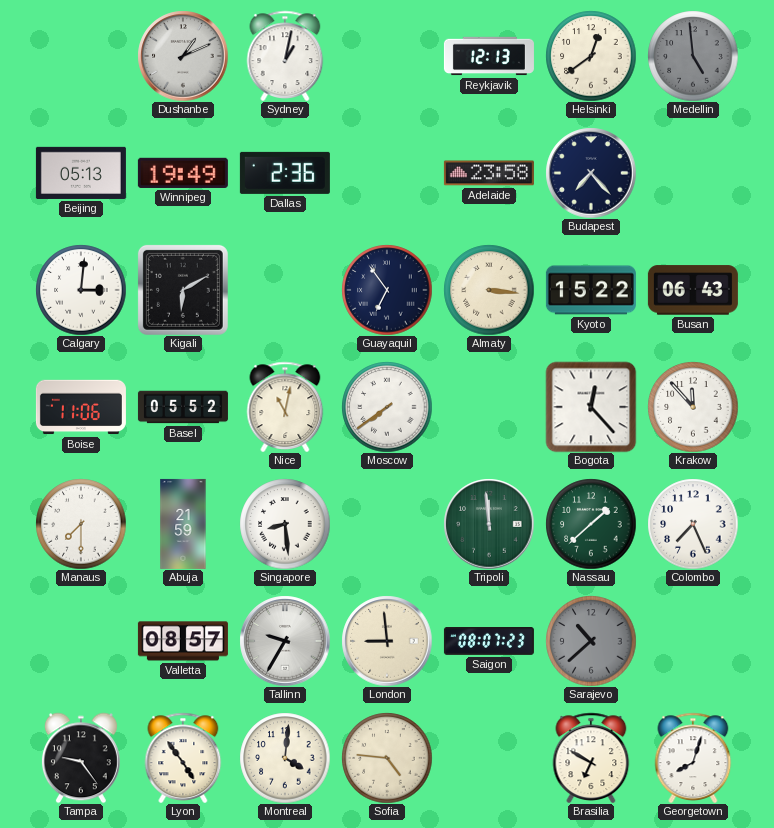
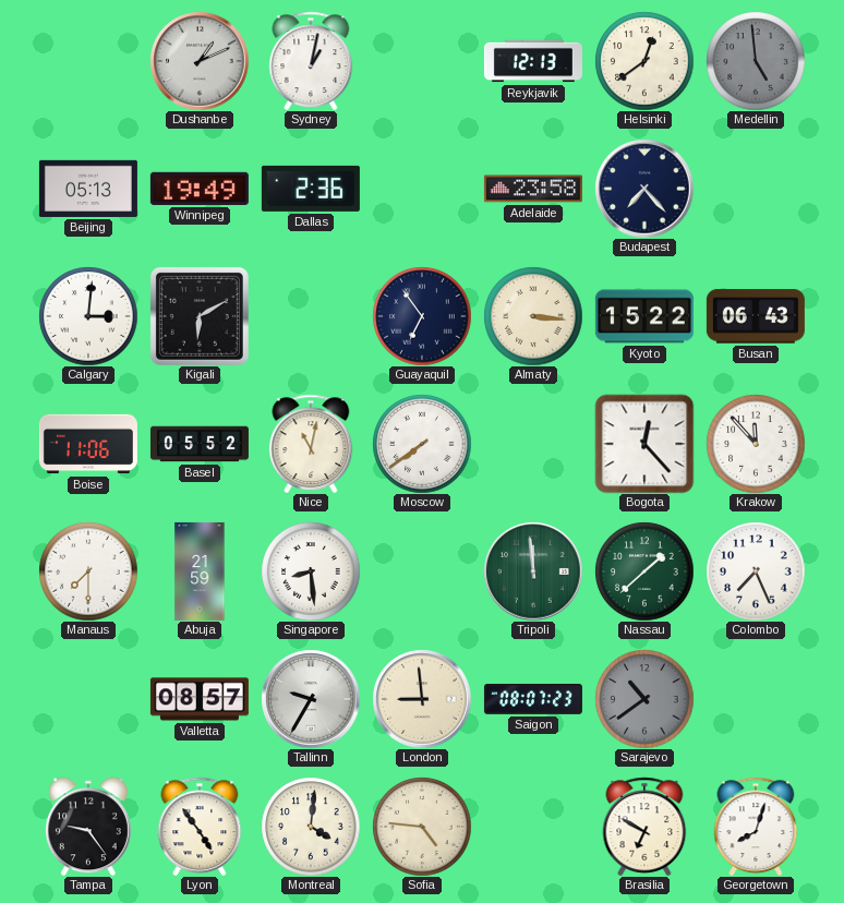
Sarajevo: 10:38 -> 10:39
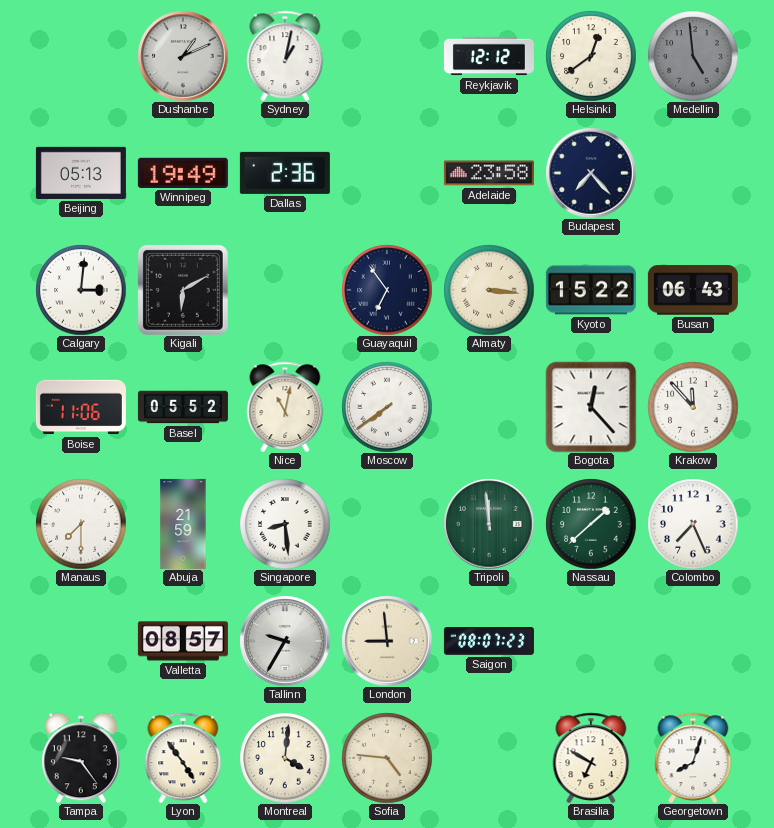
Reykjavik: 12:13 -> 12:12
Sarajevo: 10:39 -> none
